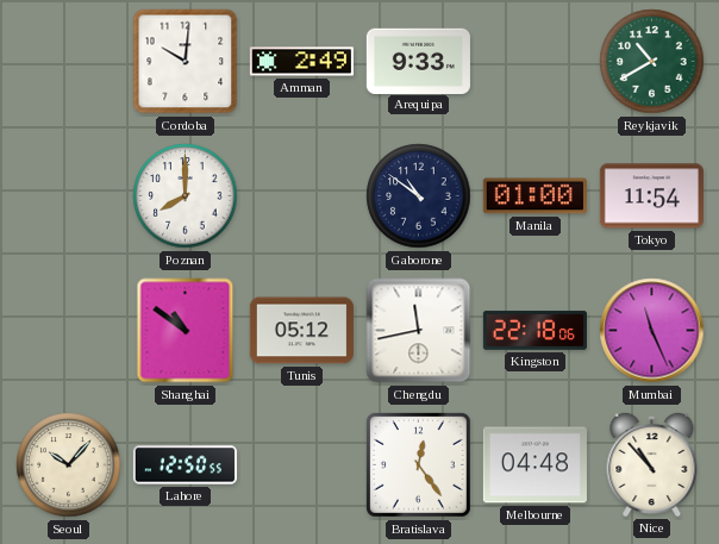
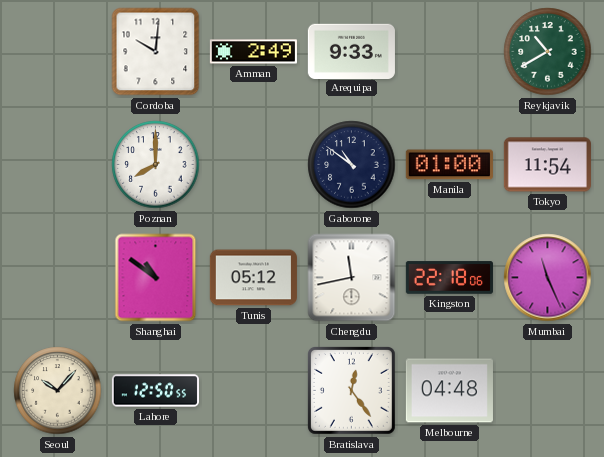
Nice: 10:53 -> none
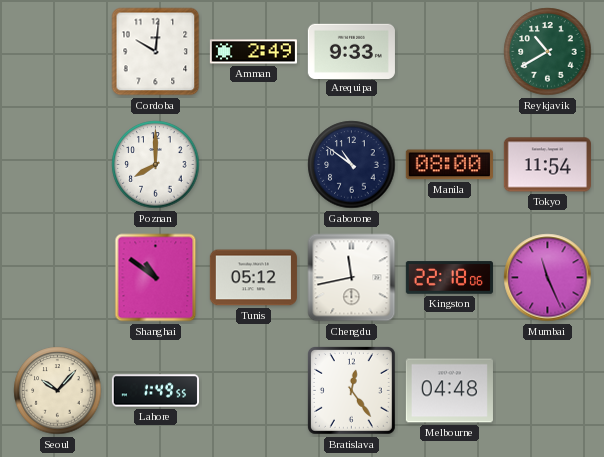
Manila: 01:00 -> 08:00
Lahore: 12:50 -> 1:49
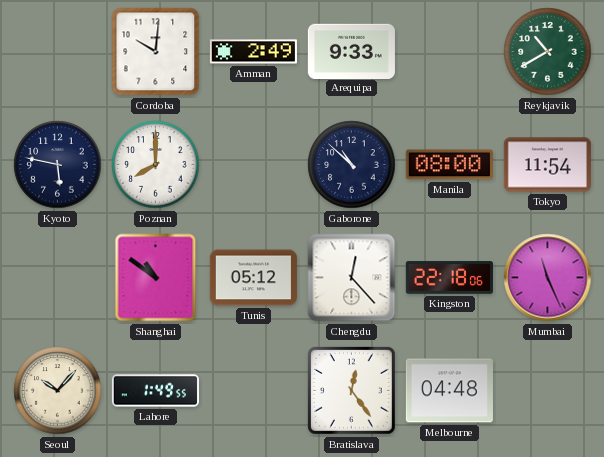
Kyoto: none -> 5:47
Gaborone: 10:51 -> 10:52
Chengdu: 11:43 -> 12:23
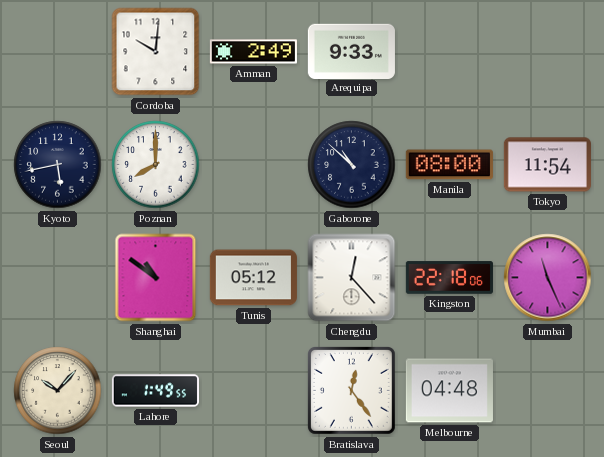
Reykjavik: 10:40 -> none
Kyoto: 5:47 -> 5:43
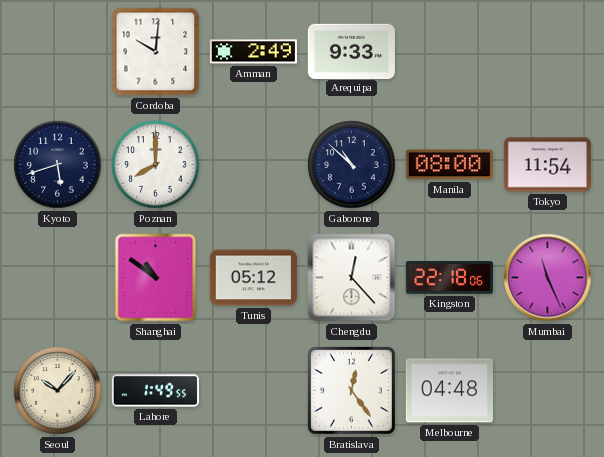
Kyoto: 5:43 -> 5:42
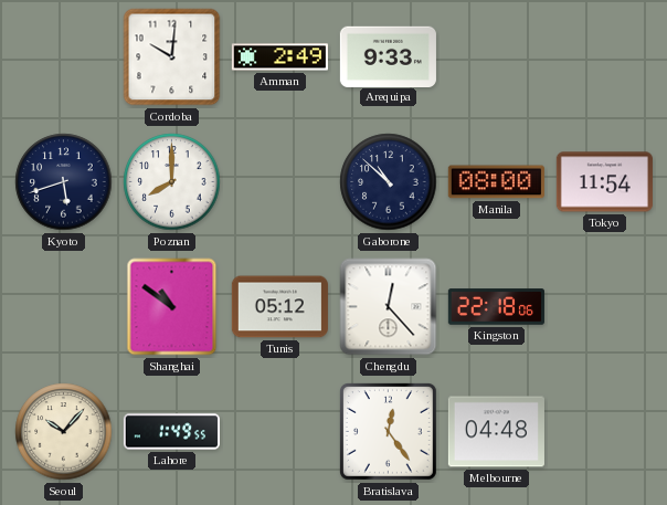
Mumbai: 11:26 -> none
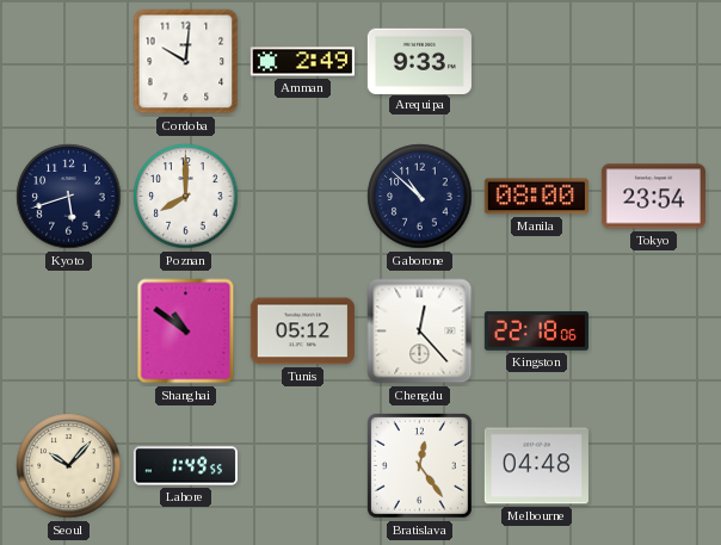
Tokyo: 11:54 -> 23:54
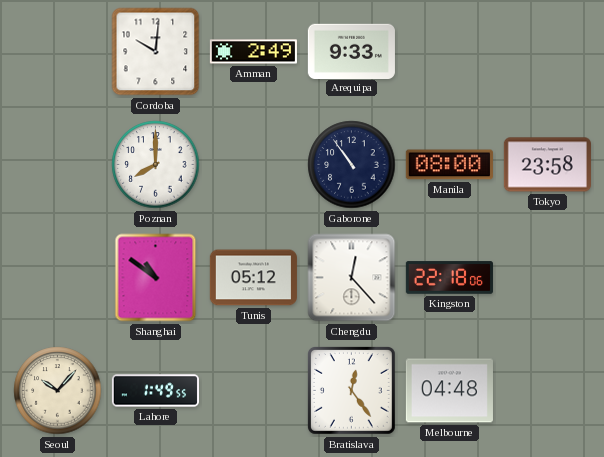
Kyoto: 5:42 -> none
Gaborone: 10:52 -> 10:54
Tokyo: 23:54 -> 23:58
